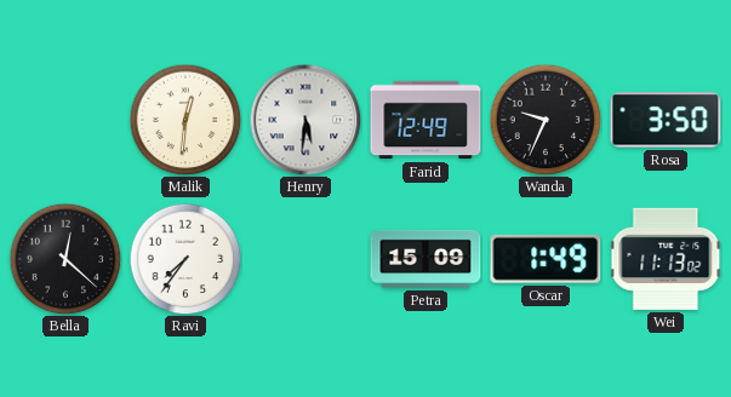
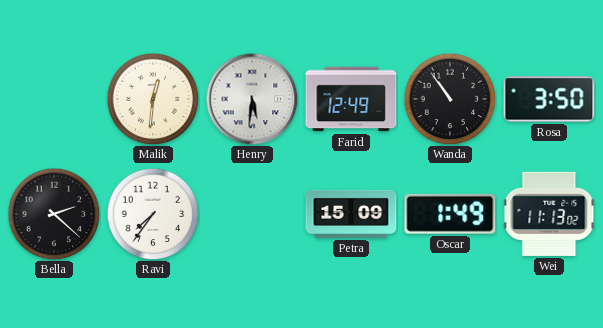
Wanda: 9:34 -> 10:54
Bella: 12:22 -> 2:22
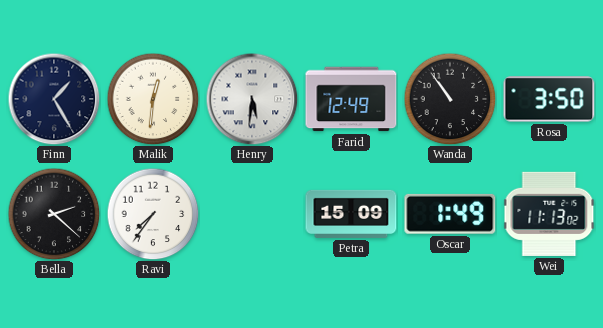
Finn: none -> 1:25
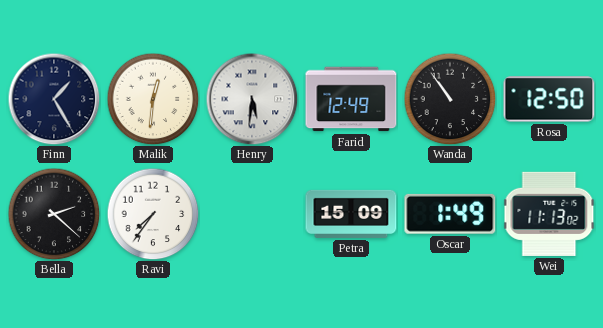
Rosa: 3:50 -> 12:50
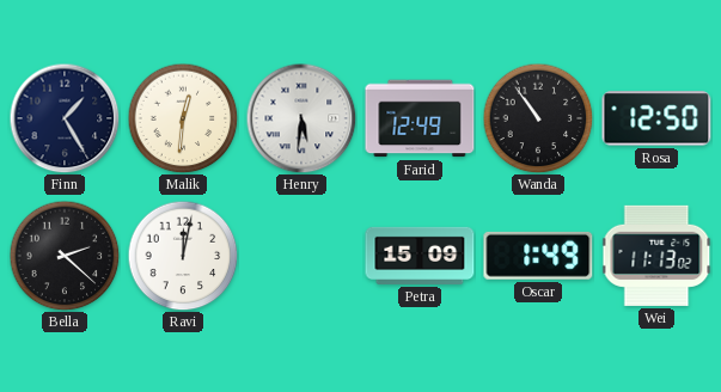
Ravi: 7:36 -> 12:02
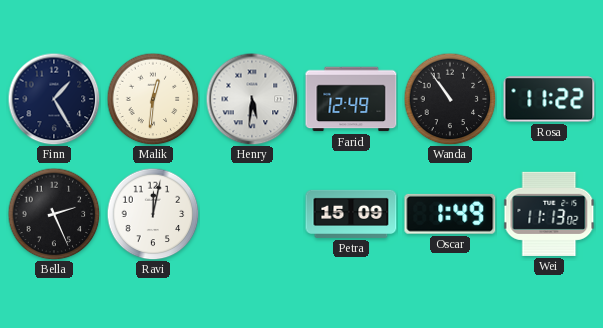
Rosa: 12:50 -> 11:22
Bella: 2:22 -> 2:26
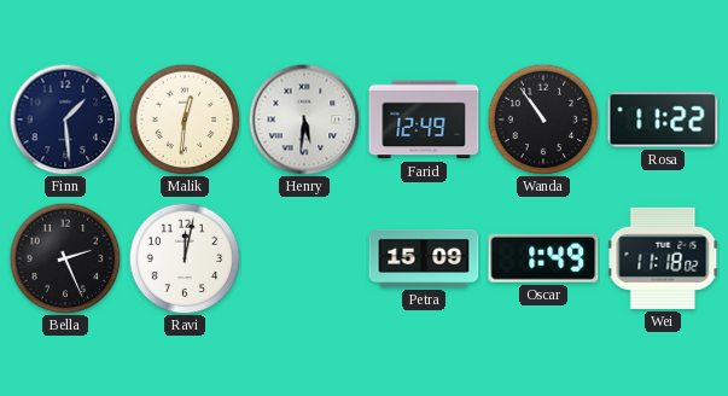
Finn: 1:25 -> 1:29
Wei: 11:13 -> 11:18
